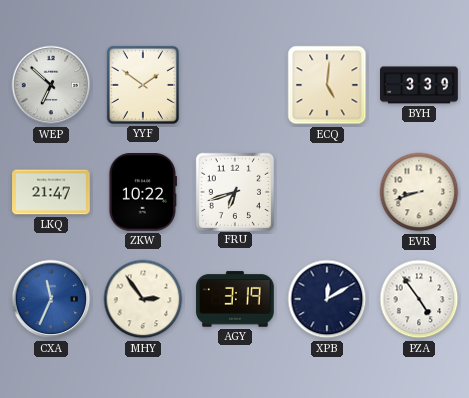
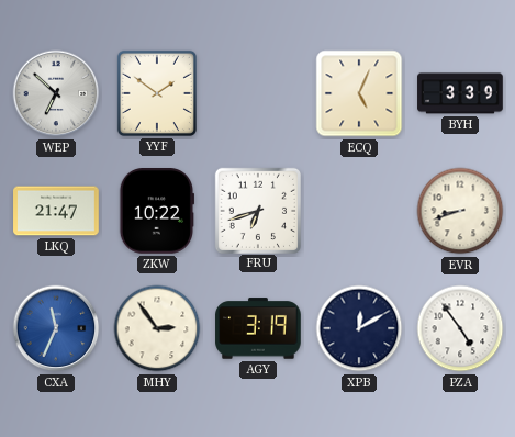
ECQ: 5:01 -> 5:04
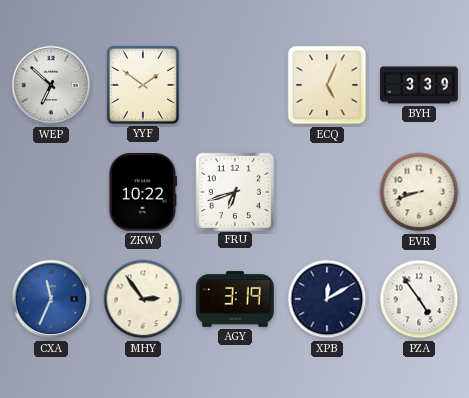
LKQ: 21:47 -> none
